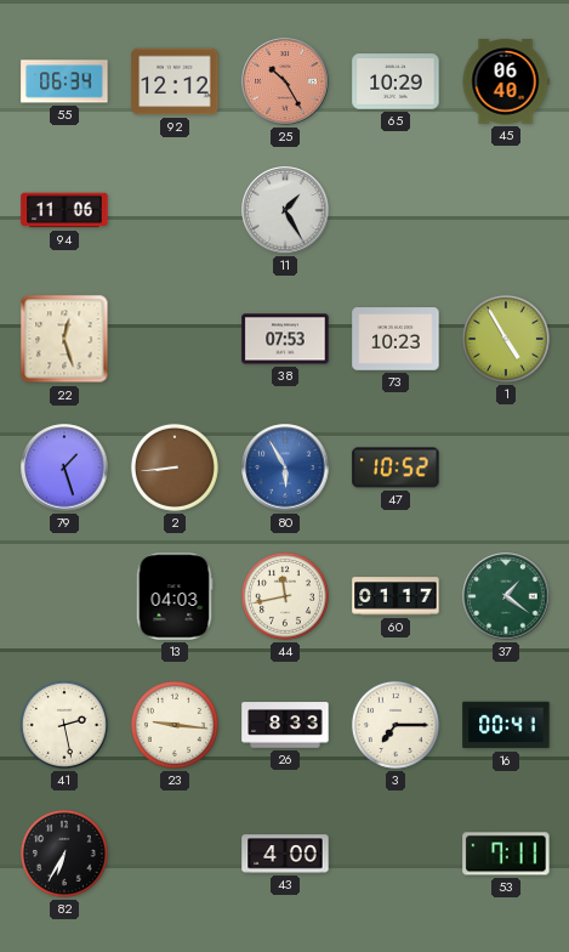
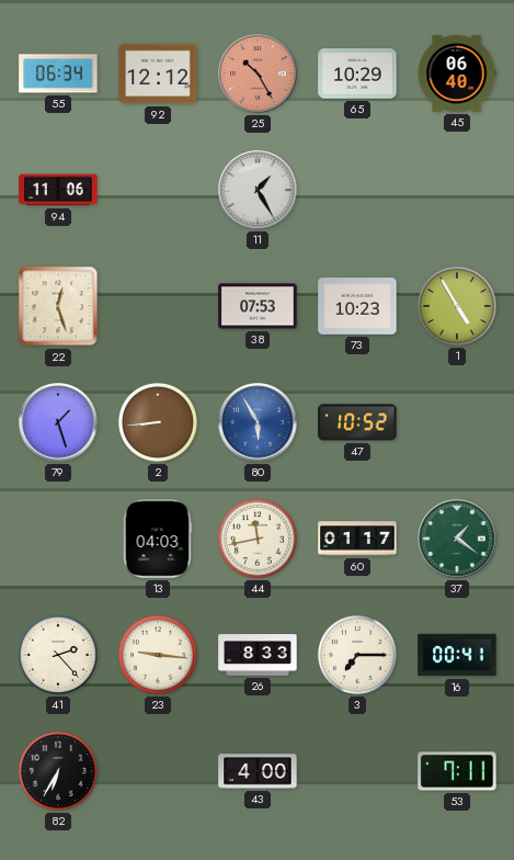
41: 2:28 -> 2:23
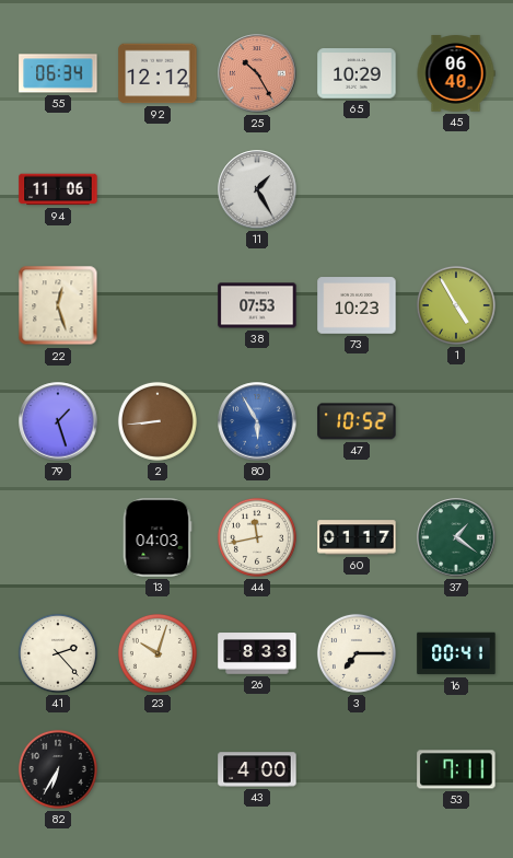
23: 9:16 -> 10:03
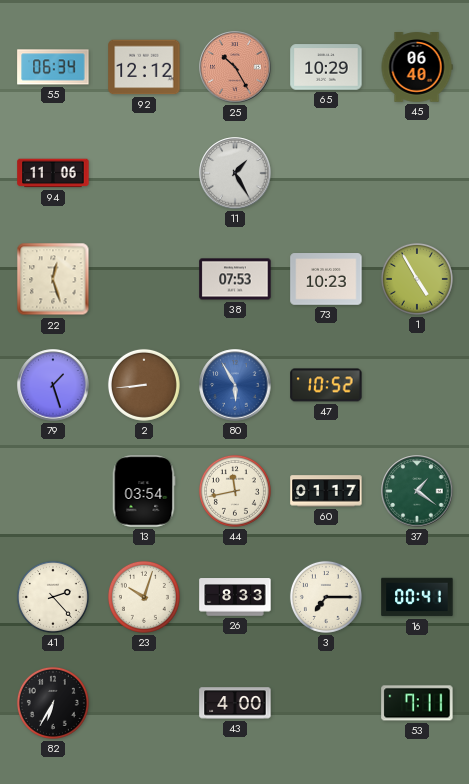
13: 04:03 -> 03:54
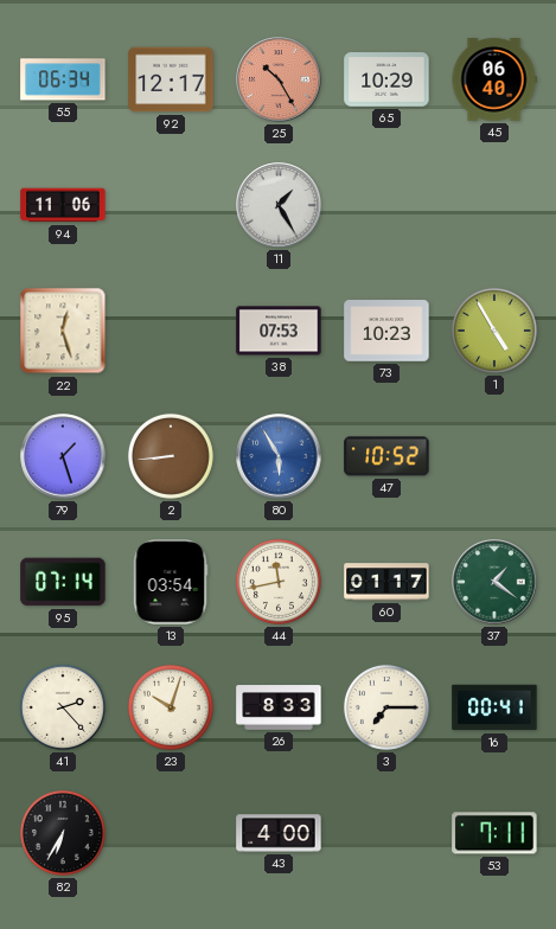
92: 12:12 -> 12:17
95: none -> 07:14
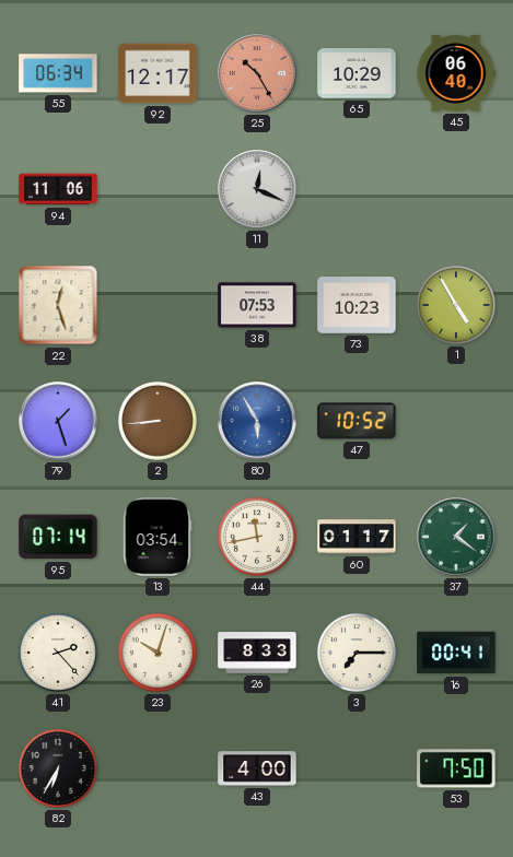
11: 1:25 -> 12:19
53: 7:11 -> 7:50
